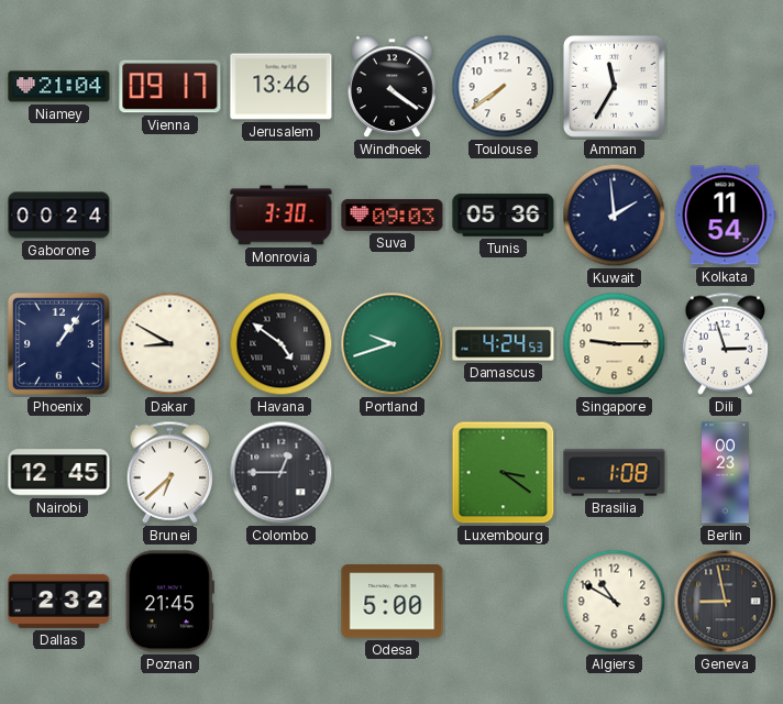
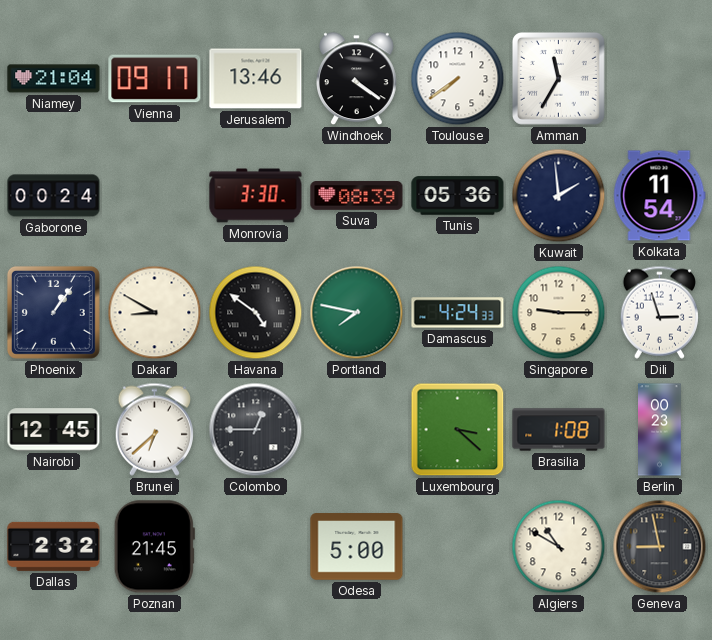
Suva: 09:03 -> 08:39
Portland: 9:42 -> 7:47
Damascus: 4:24:53 -> 4:24:33
Luxembourg: 3:21 -> 3:22
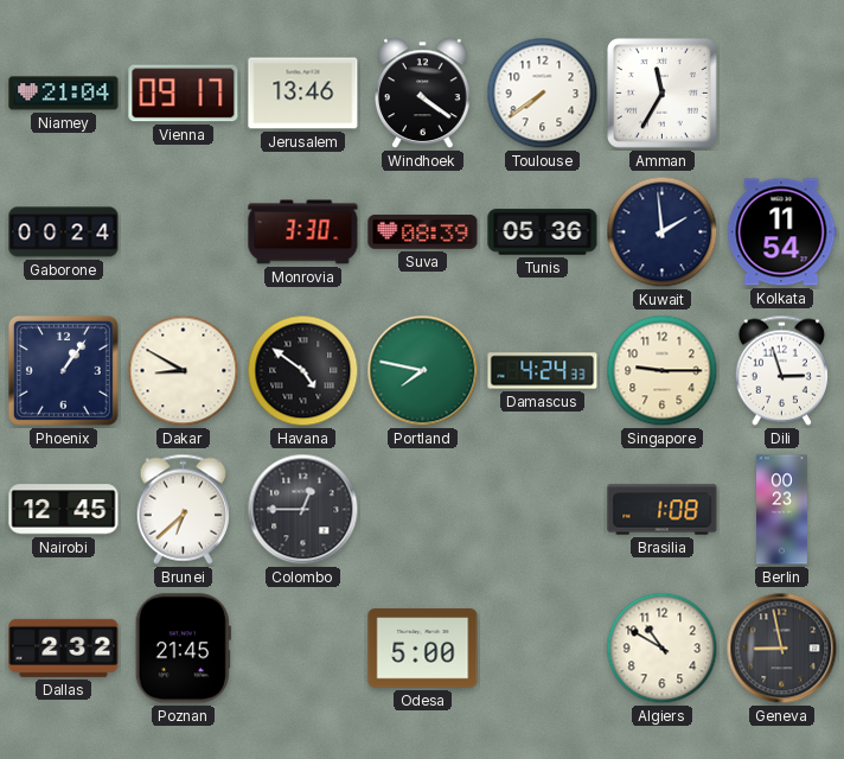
Luxembourg: 3:22 -> none
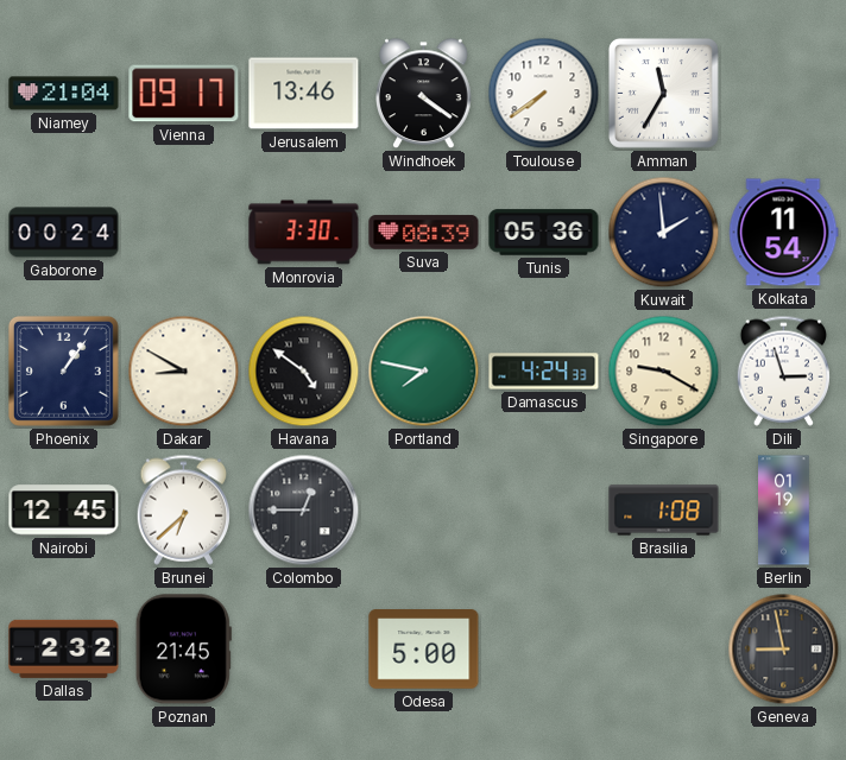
Singapore: 9:15 -> 9:20
Berlin: 00:23 -> 01:19
Algiers: 10:50 -> none
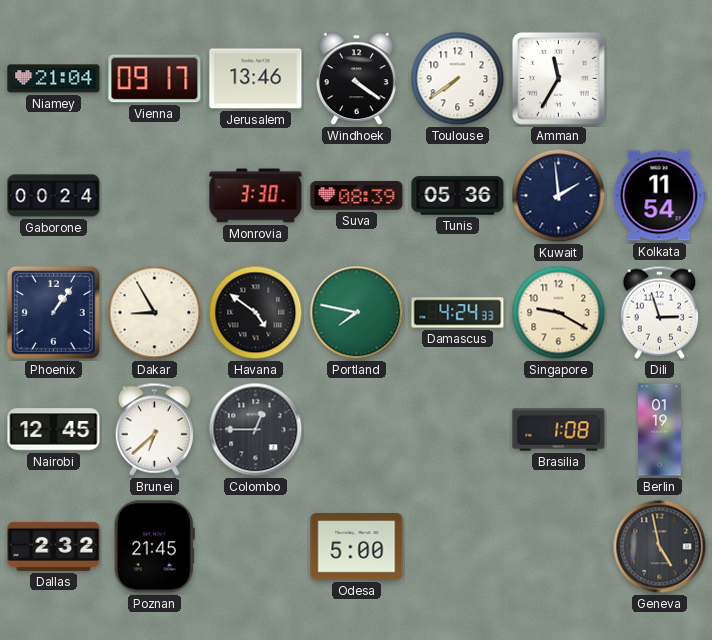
Dakar: 8:50 -> 8:55
Geneva: 8:58 -> 4:58
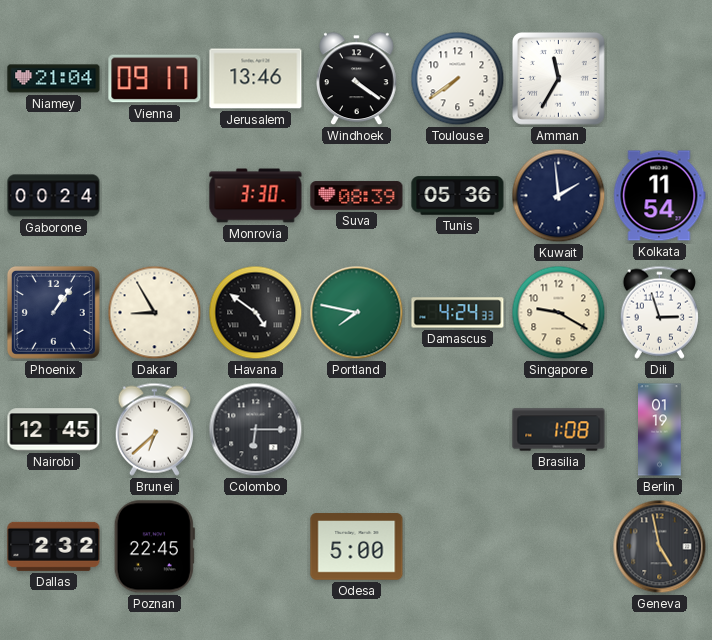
Colombo: 12:45 -> 6:15
Poznan: 21:45 -> 22:45
